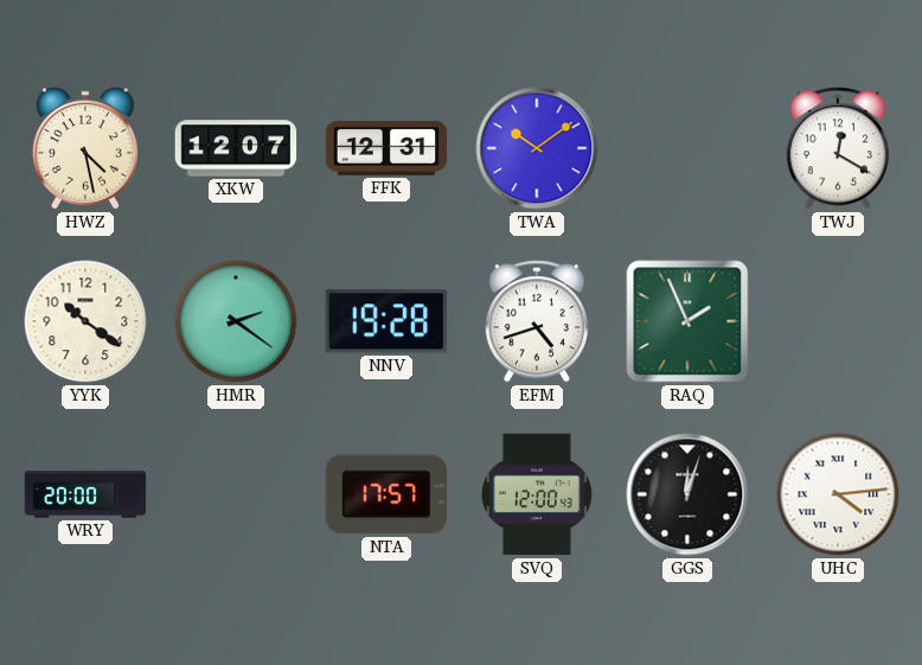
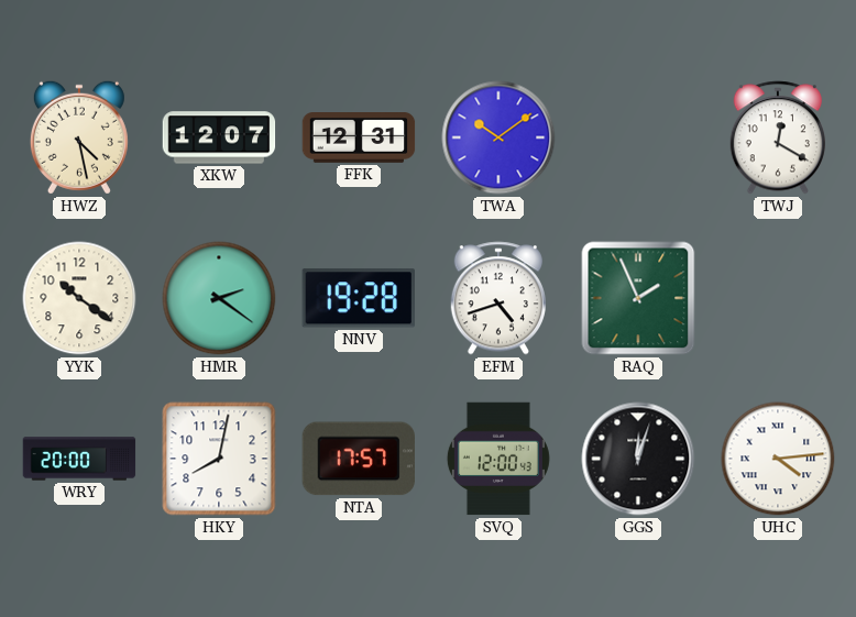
HKY: none -> 8:02
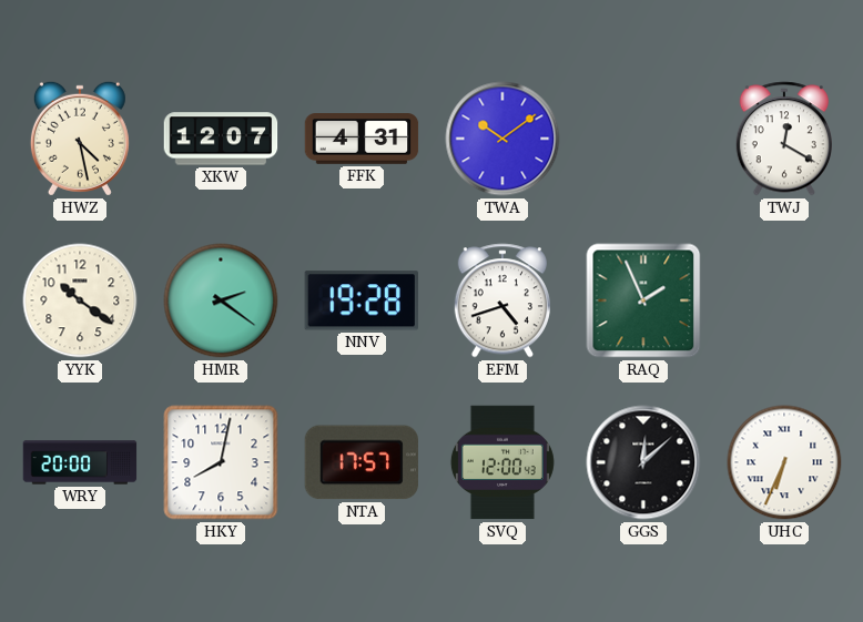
FFK: 12:31 -> 4:31
GGS: 12:03 -> 12:08
UHC: 4:14 -> 6:34
